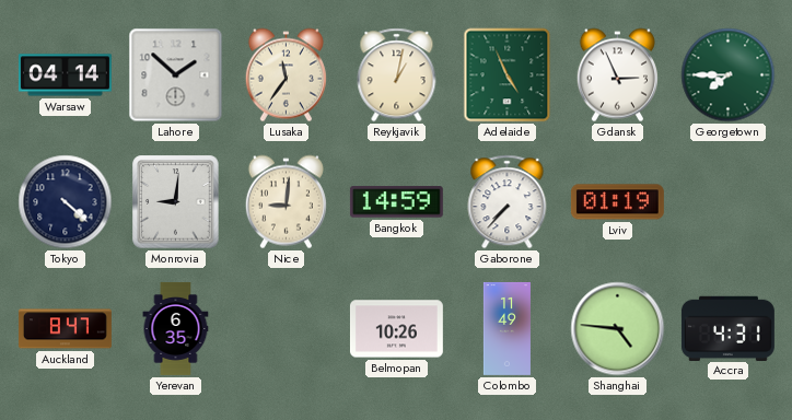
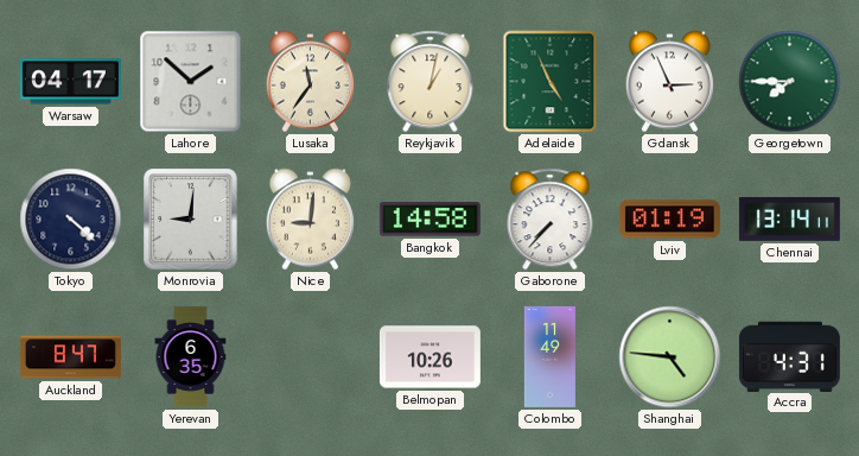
Warsaw: 04:14 -> 04:17
Bangkok: 14:59 -> 14:58
Chennai: none -> 13:14
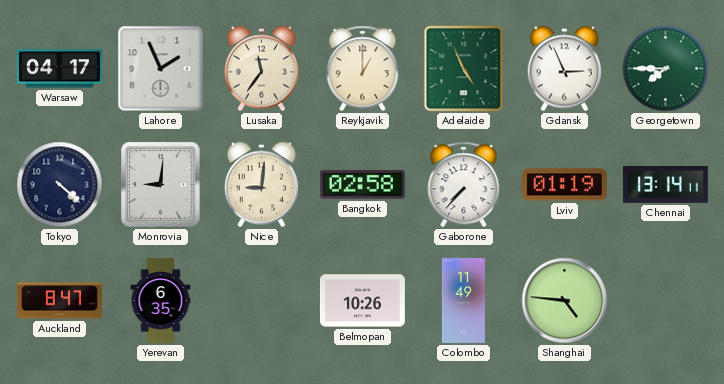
Lahore: 1:52 -> 1:56
Reykjavik: 1:02 -> 1:00
Bangkok: 14:58 -> 02:58
Accra: 4:31 -> none
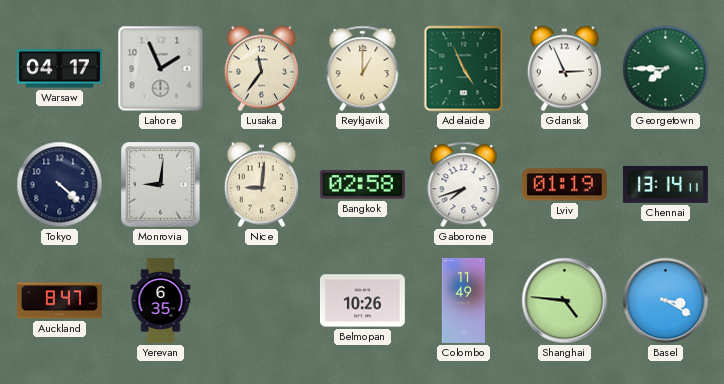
Gaborone: 7:37 -> 7:42
Basel: none -> 3:20
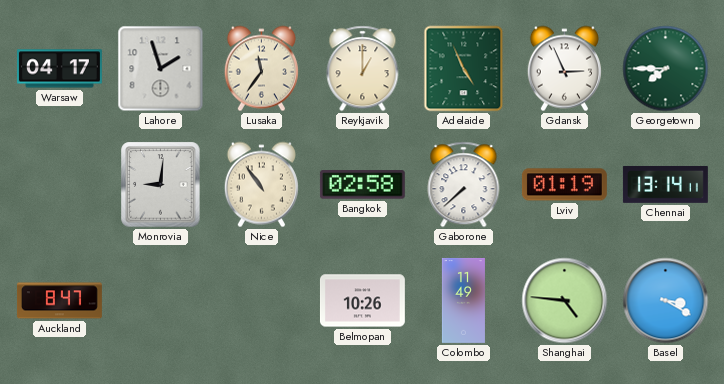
Lahore: 1:56 -> 1:57
Tokyo: 4:22 -> none
Nice: 9:01 -> 10:54
Gaborone: 7:42 -> 7:38
Yerevan: 6:35 -> none
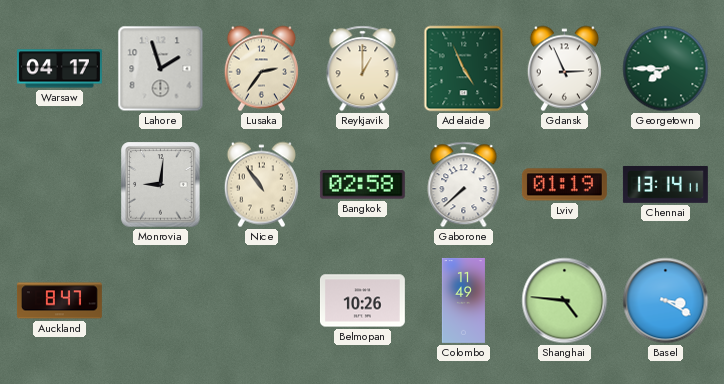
Lusaka: 11:36 -> 2:36
